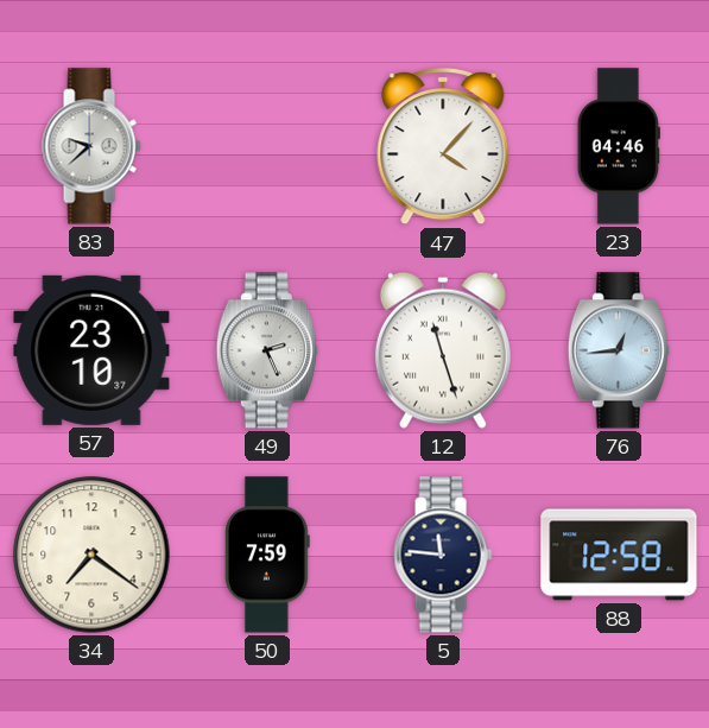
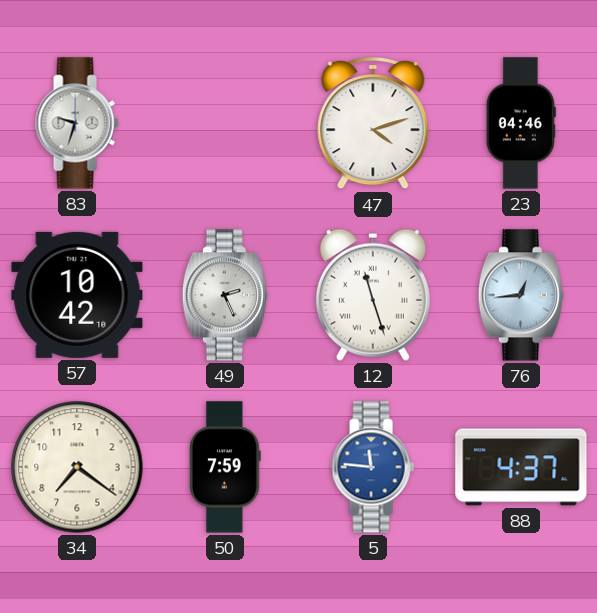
83: 9:38 -> 9:33
47: 4:07 -> 4:12
57: 23:10 -> 10:42
5 dial: navy -> blue
88: 12:58 -> 4:37
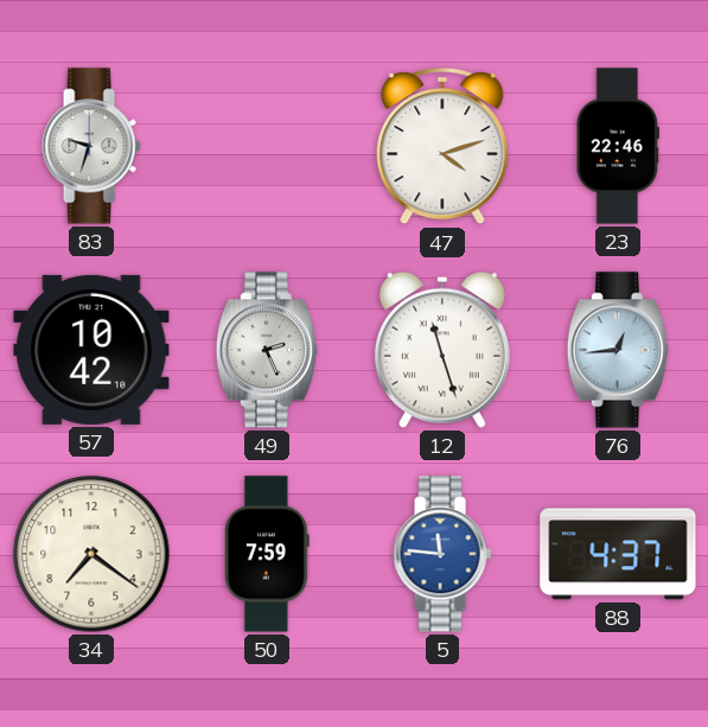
23: 04:46 -> 22:46
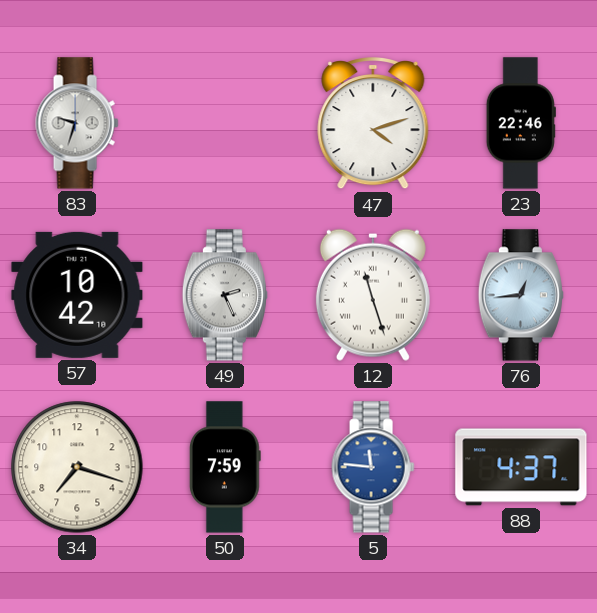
34: 7:21 -> 7:18
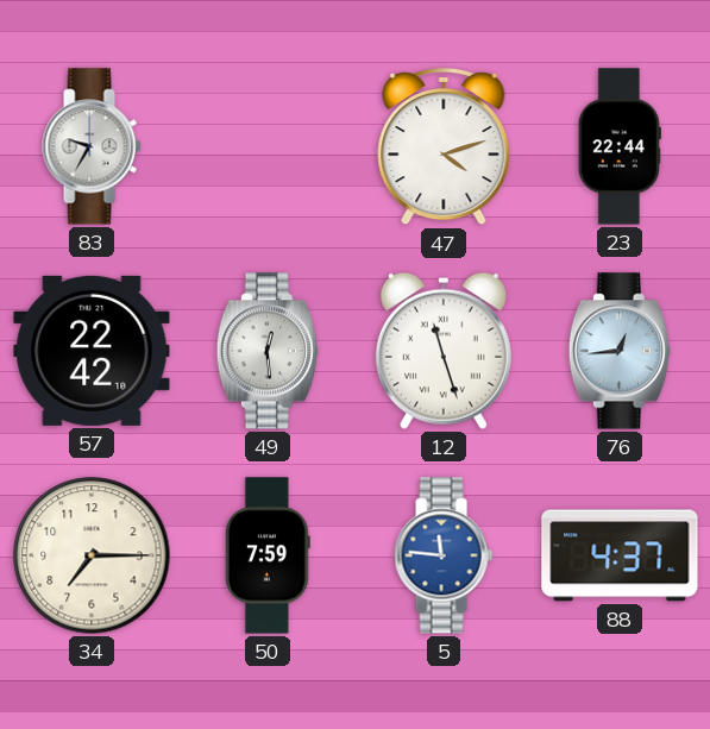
83: 9:33 -> 9:35
23: 22:46 -> 22:44
57: 10:42 -> 22:42
49: 2:26 -> 12:29
34: 7:18 -> 7:15
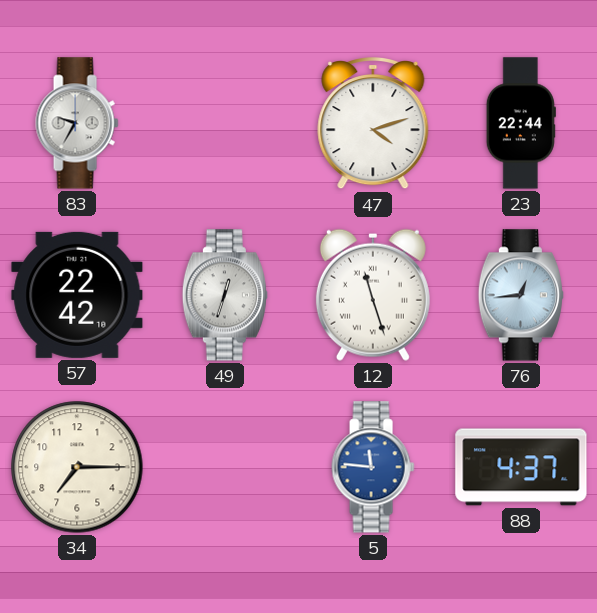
49: 12:29 -> 12:33
50: 7:59 -> none
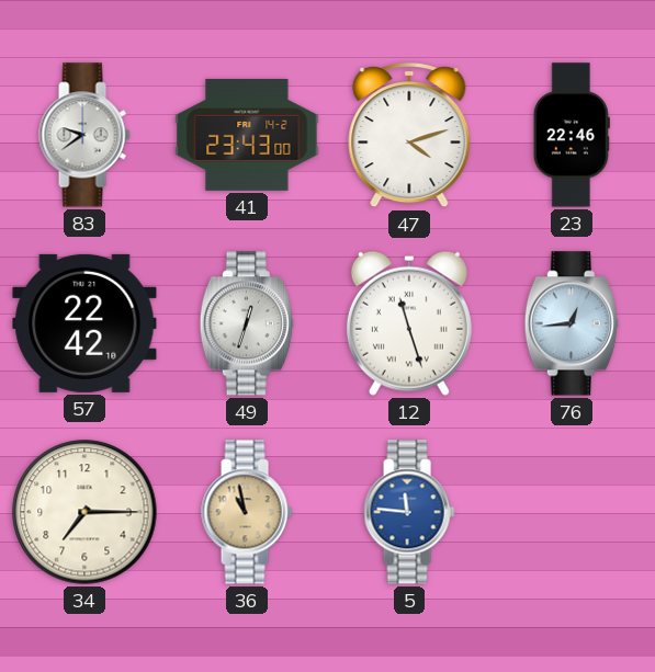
83: 9:35 -> 9:39
41: none -> 23:43
23: 22:44 -> 22:46
36: none -> 10:58
88: 4:37 -> none
